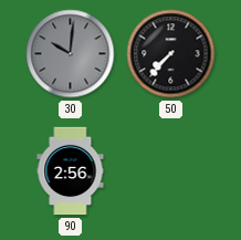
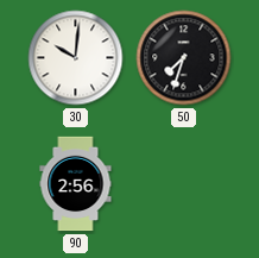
30 dial: grey -> white
50: 7:37 -> 7:33
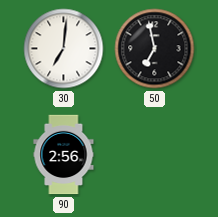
30: 10:01 -> 7:01
50: 7:33 -> 6:58
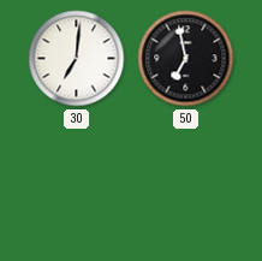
90: 2:56 -> none
